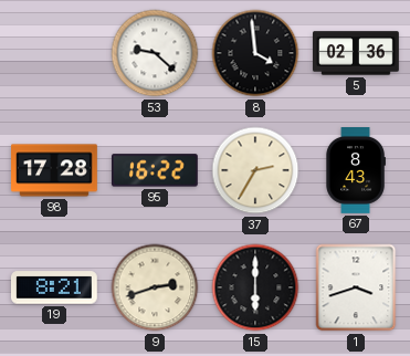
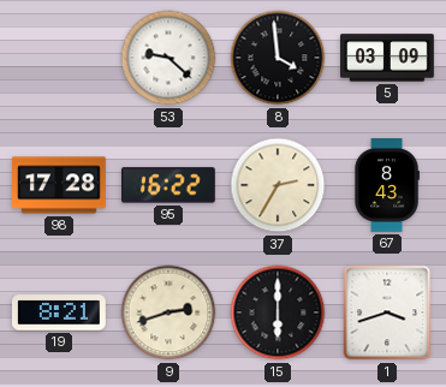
5: 02:36 -> 03:09
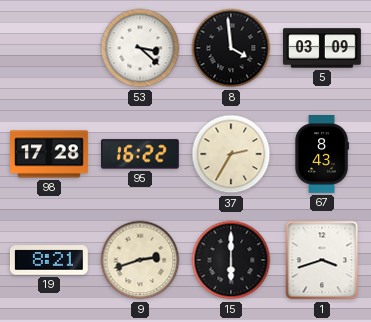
53: 9:22 -> 3:22
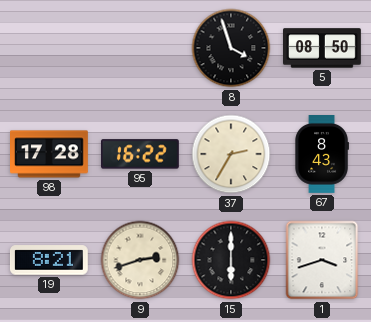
53: 3:22 -> none
8: 3:59 -> 3:57
5: 03:09 -> 08:50
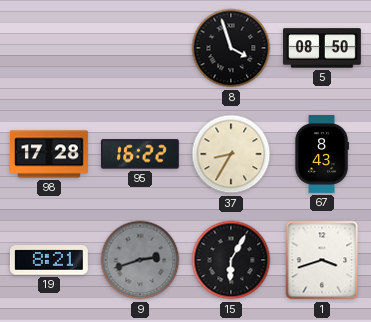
37: 2:35 -> 8:35
9 dial: cream -> grey
15: 6:00 -> 6:05
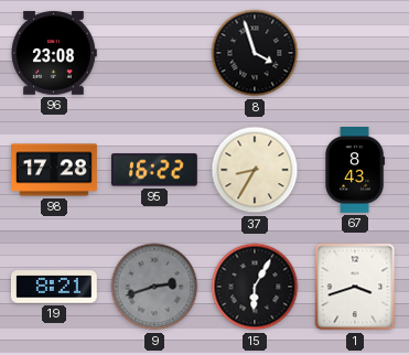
96: none -> 23:08
5: 08:50 -> none
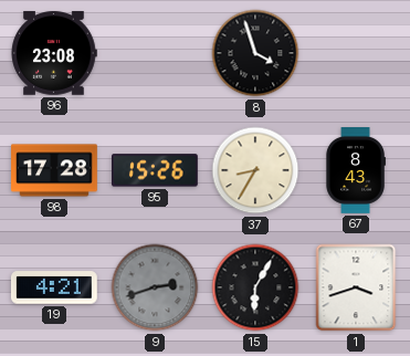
95: 16:22 -> 15:26
19: 8:21 -> 4:21
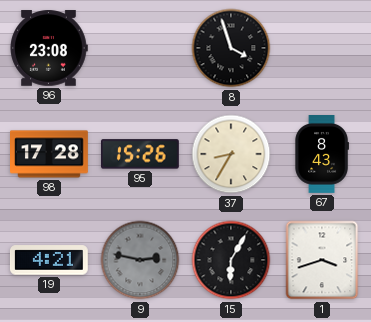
9: 2:42 -> 2:47
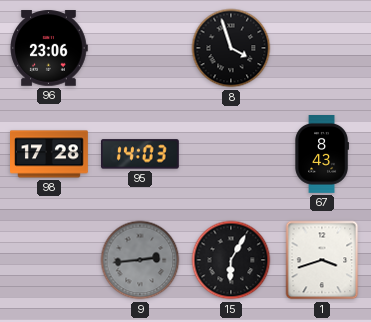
96: 23:08 -> 23:06
95: 15:26 -> 14:03
37: 8:35 -> none
19: 4:21 -> none
9: 2:47 -> 2:44
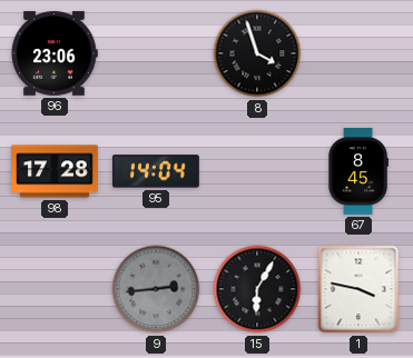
95: 14:03 -> 14:04
67: 8:43 -> 8:45
1: 3:42 -> 3:47
